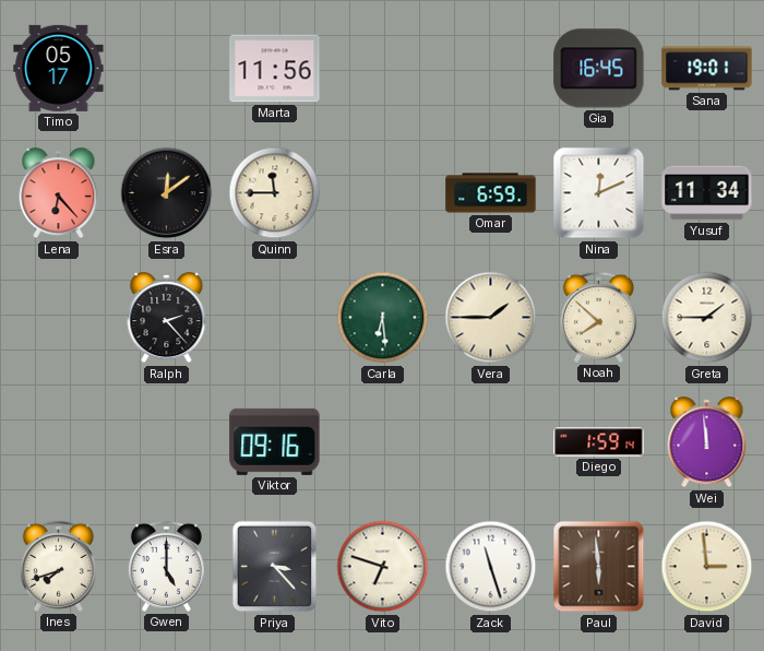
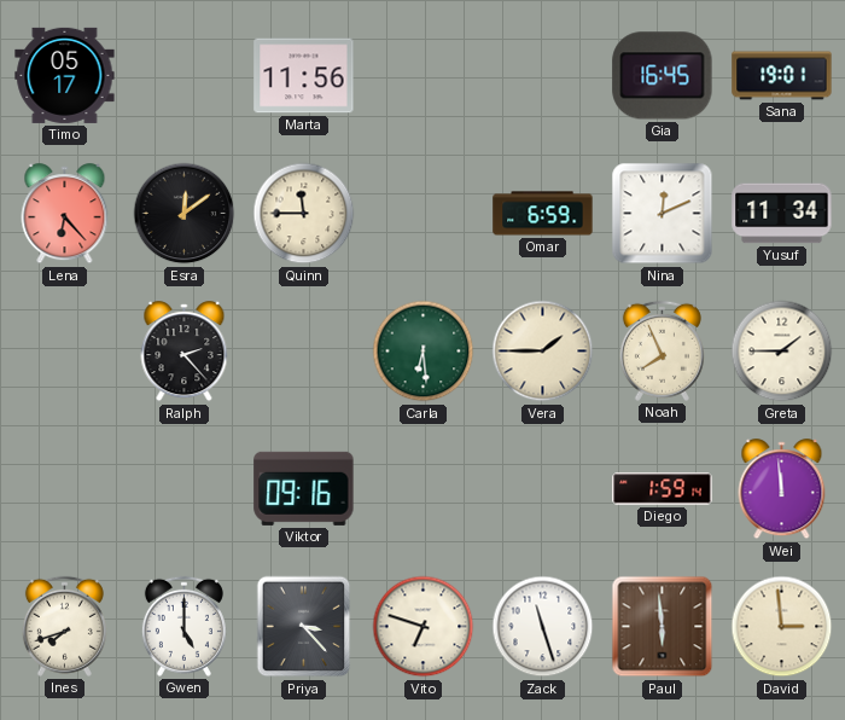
Noah: 7:52 -> 7:56
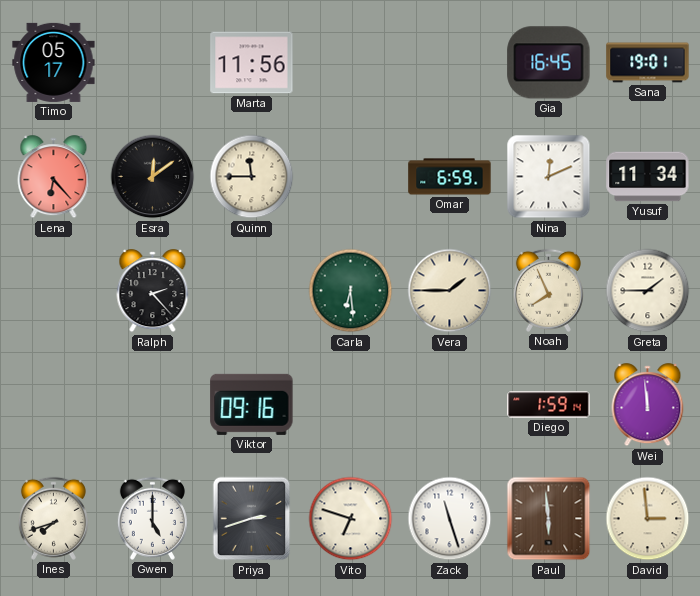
Priya: 3:23 -> 2:42
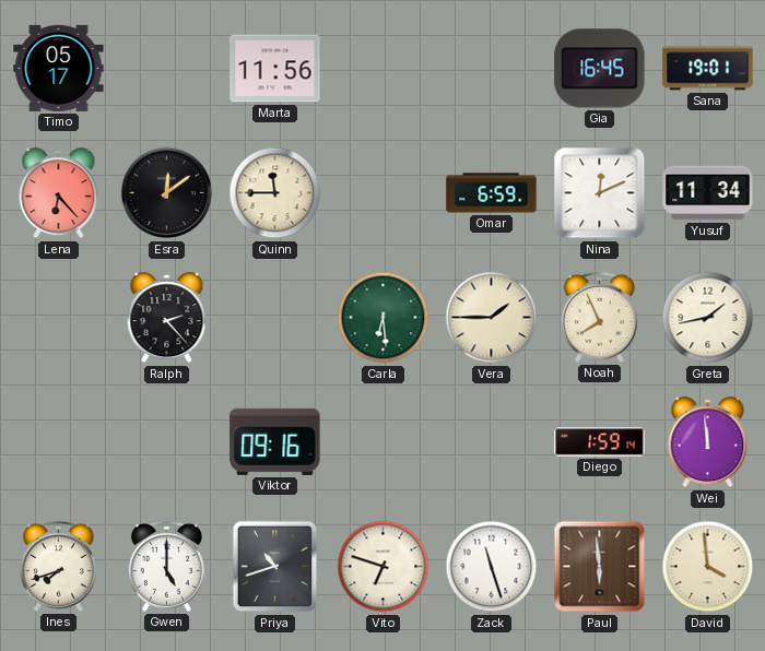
Greta: 1:45 -> 1:43
Priya: 2:42 -> 10:42
David: 2:59 -> 3:59
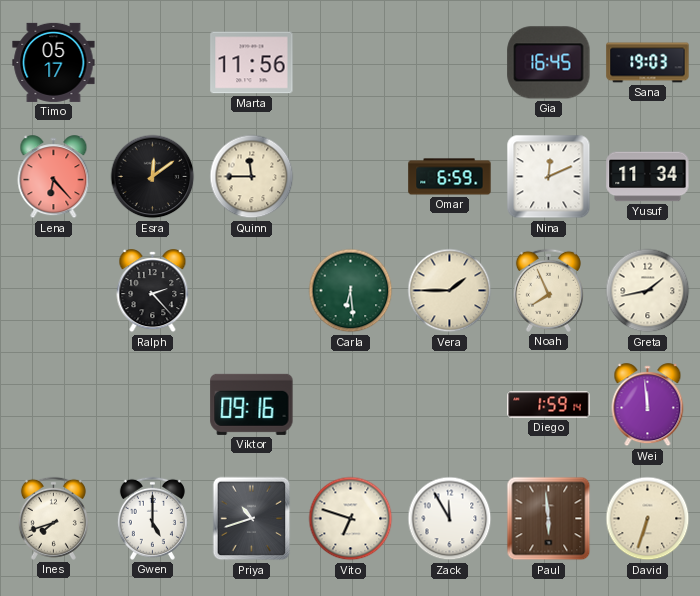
Sana: 19:01 -> 19:03
Zack: 11:27 -> 11:55
David: 3:59 -> 6:33
